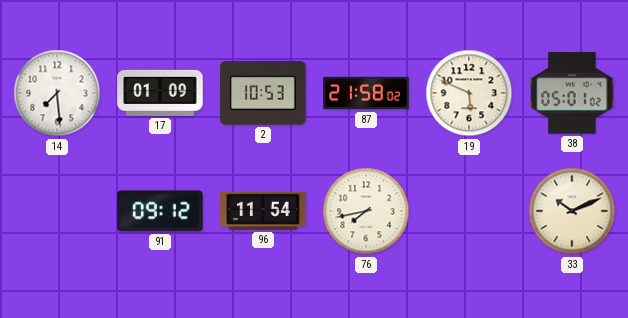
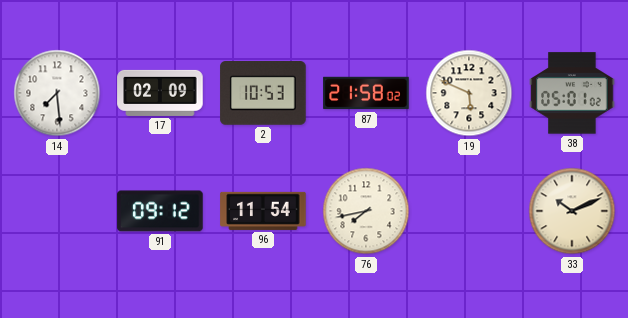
17: 01:09 -> 02:09
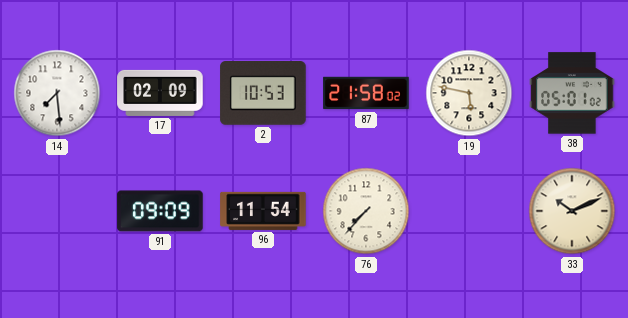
19: 5:49 -> 5:47
91: 09:12 -> 09:09
76: 7:43 -> 7:37
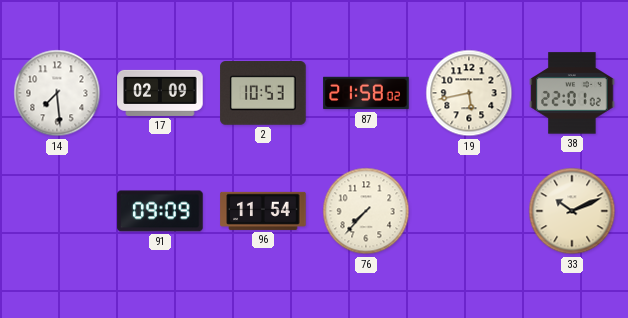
19: 5:47 -> 5:43
38: 05:01 -> 22:01
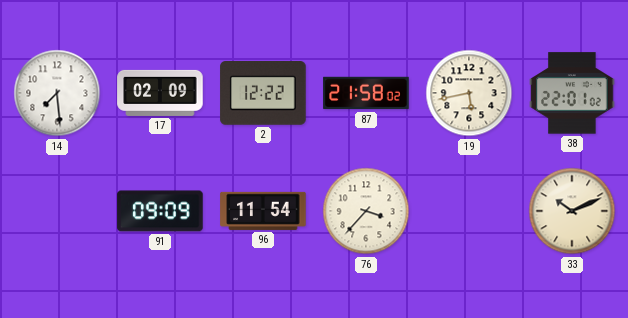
2: 10:53 -> 12:22
76: 7:37 -> 3:37
